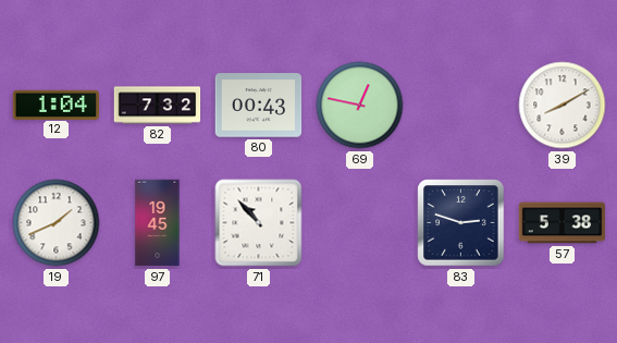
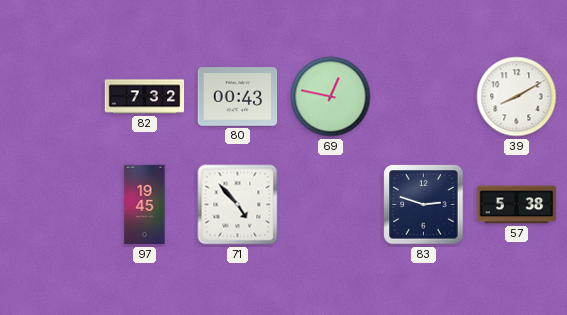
12: 1:04 -> none
19: 1:41 -> none
71: 10:53 -> 4:53
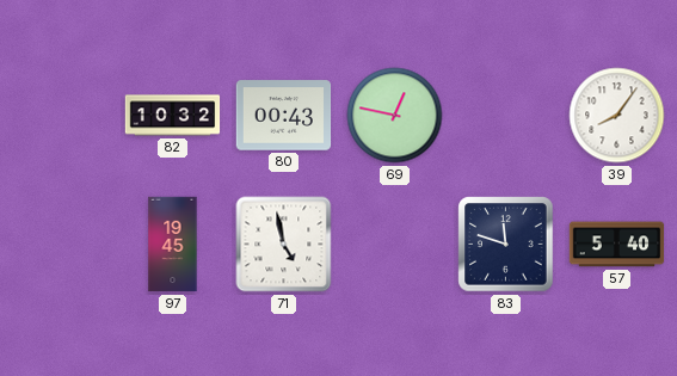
82: 7:32 -> 10:32
39: 8:10 -> 8:06
71: 4:53 -> 4:58
83: 2:48 -> 11:48
57: 5:38 -> 5:40
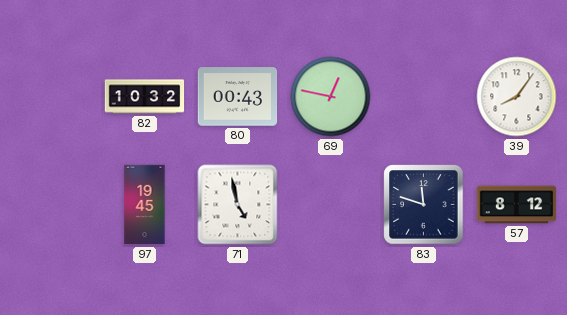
57: 5:40 -> 8:12
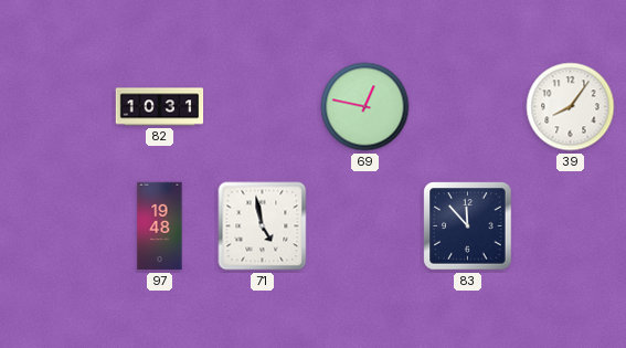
82: 10:32 -> 10:31
80: 00:43 -> none
97: 19:45 -> 19:48
83: 11:48 -> 11:53
57: 8:12 -> none
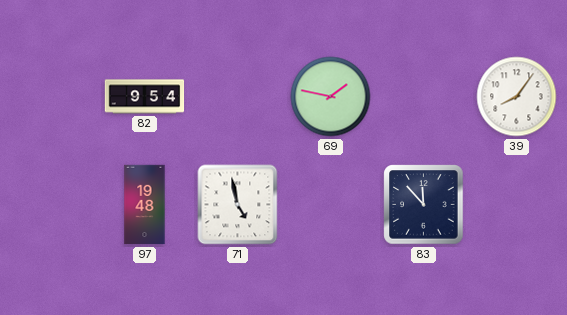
82: 10:31 -> 9:54
69: 12:47 -> 1:47
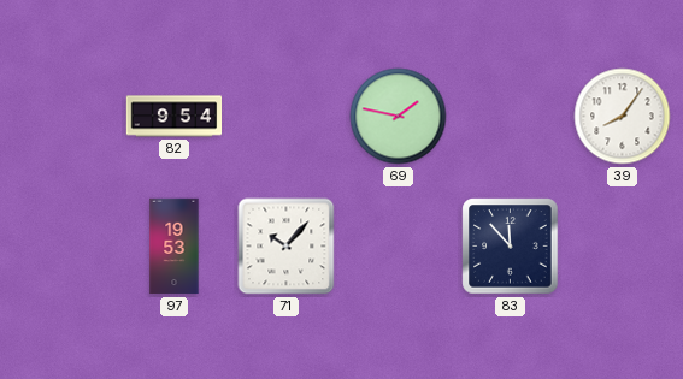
97: 19:48 -> 19:53
71: 4:58 -> 10:07
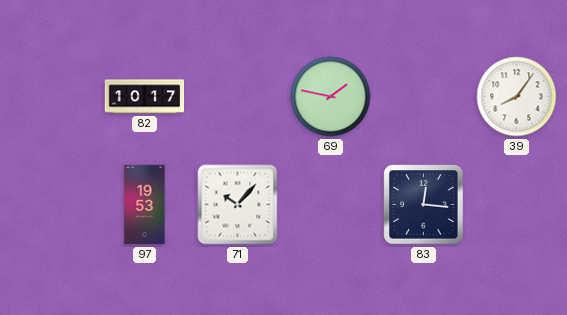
82: 9:54 -> 10:17
83: 11:53 -> 12:16
